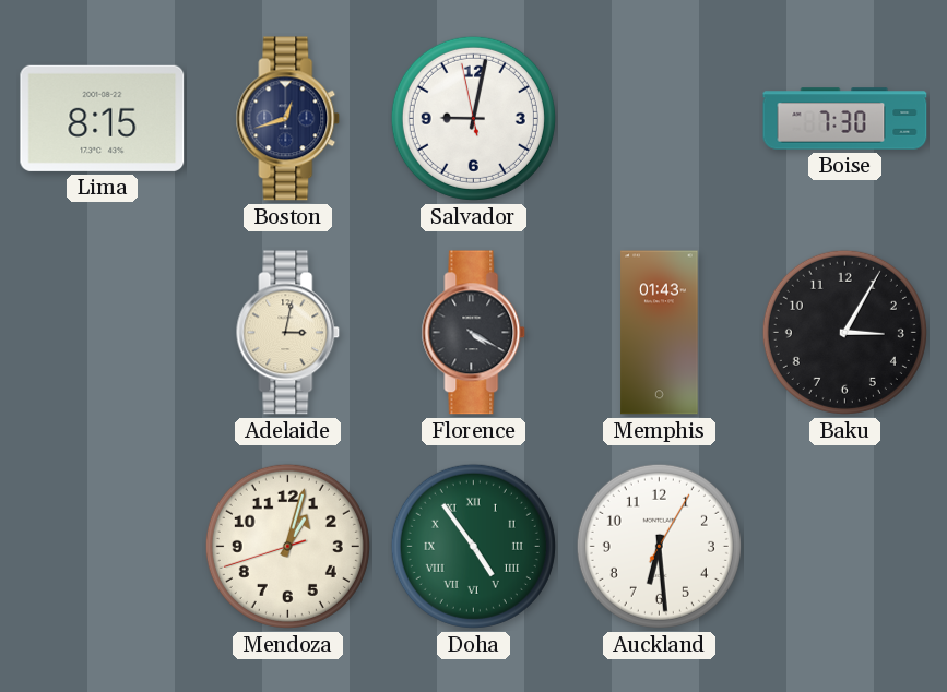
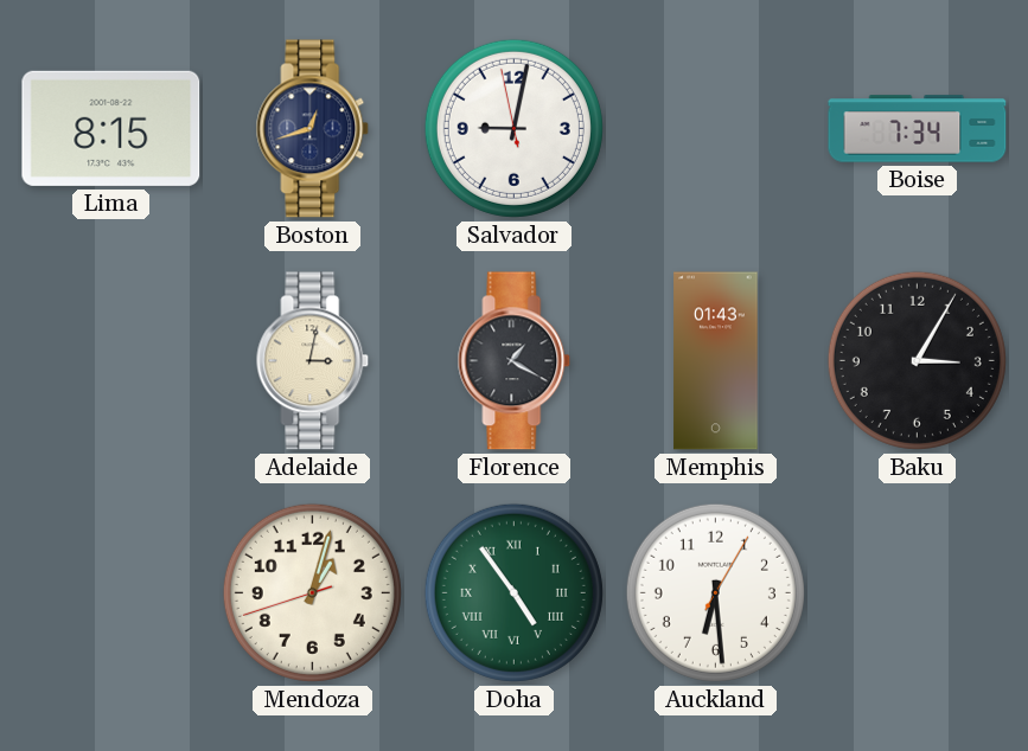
Boise: 7:30 -> 7:34
Florence: 4:20 -> 1:20
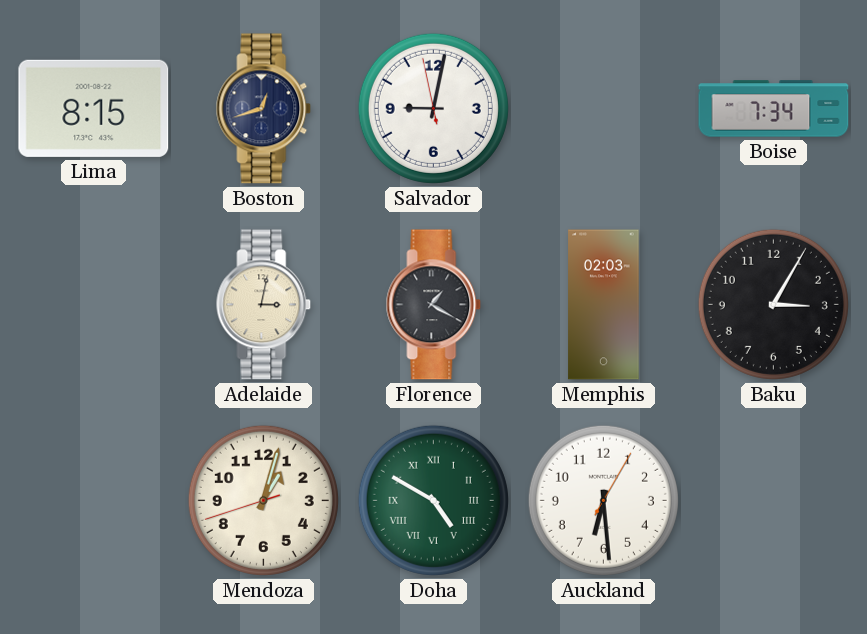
Memphis: 01:43 -> 02:03
Doha: 4:54 -> 4:50
